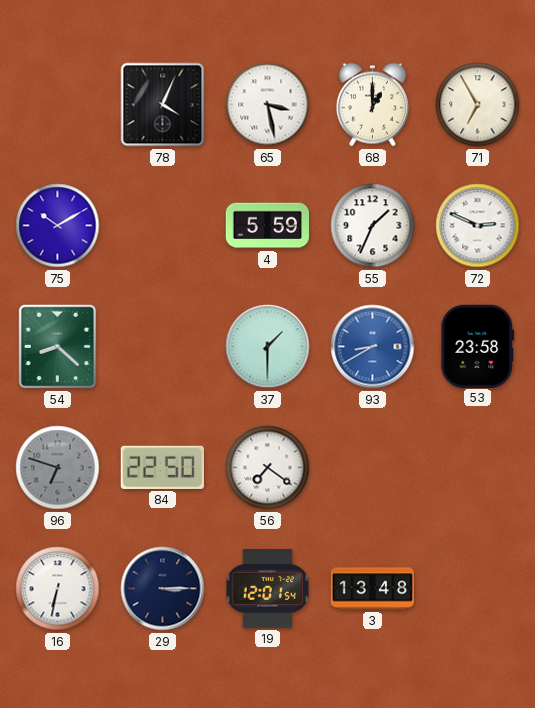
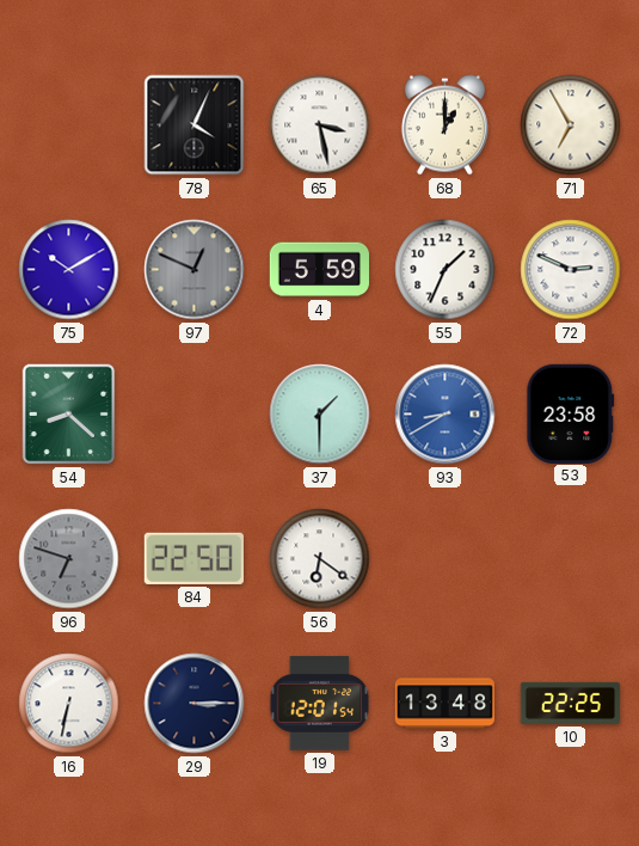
97: none -> 12:49
56: 7:21 -> 6:21
10: none -> 22:25
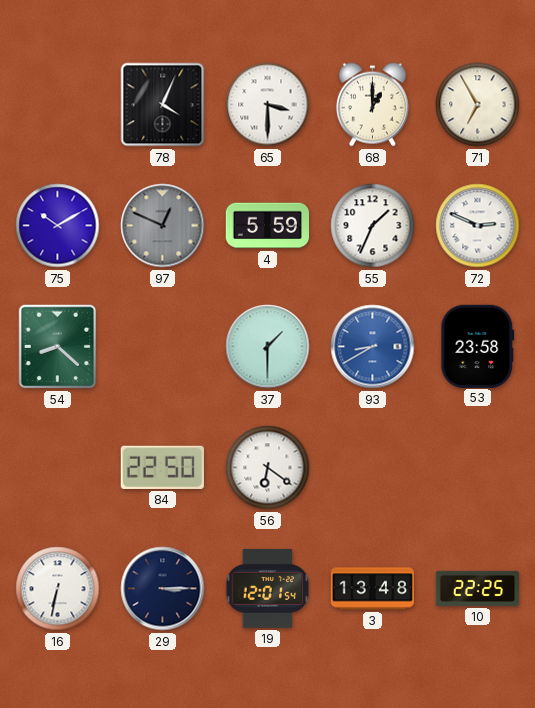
65: 3:28 -> 3:30
96: 6:48 -> none
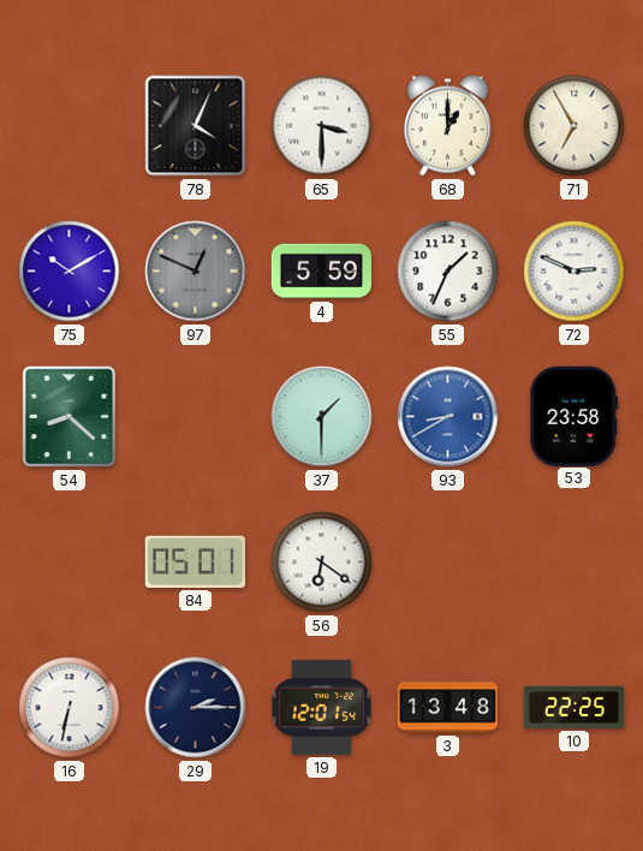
84: 22:50 -> 05:01
29: 3:15 -> 2:15
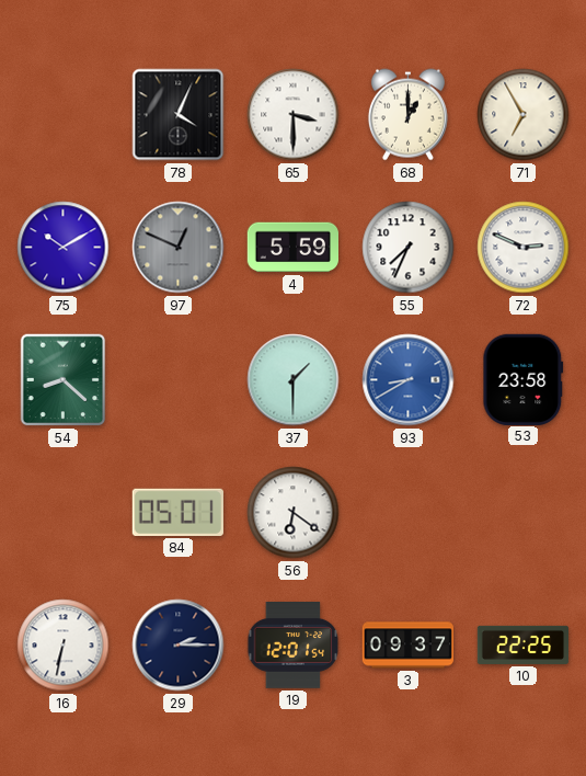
55: 1:34 -> 7:34
3: 13:48 -> 09:37
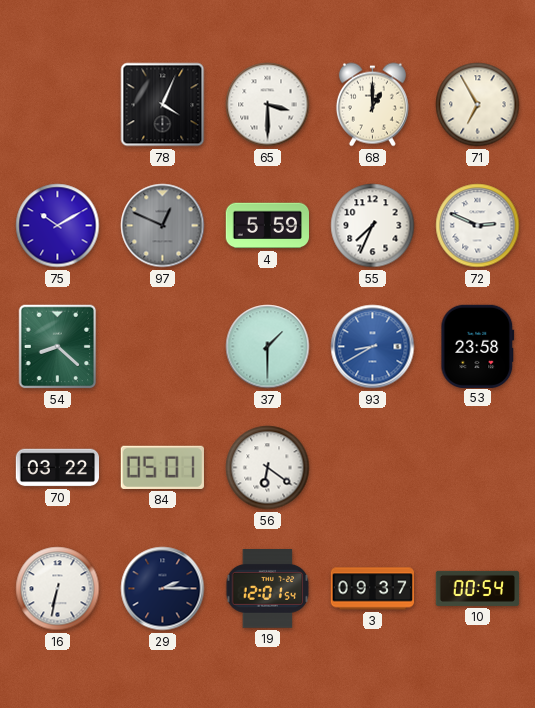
70: none -> 03:22
10: 22:25 -> 00:54
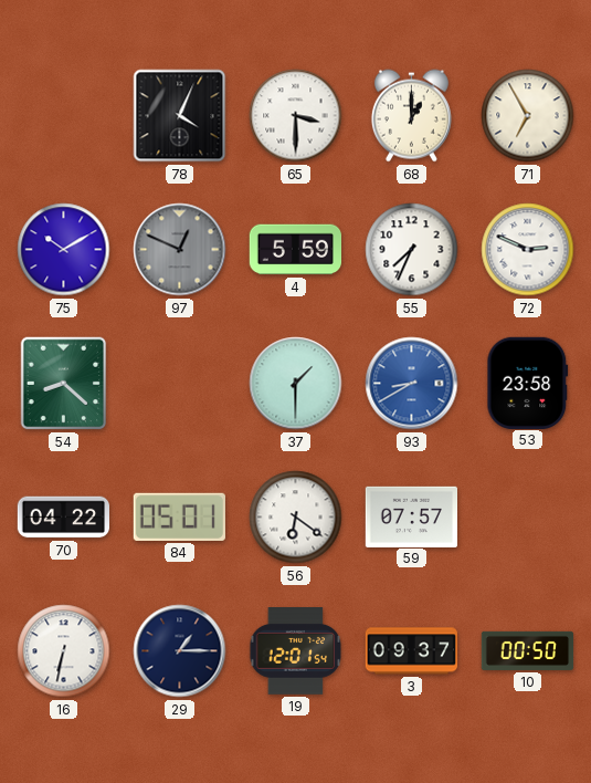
70: 03:22 -> 04:22
59: none -> 07:57
29: 2:15 -> 1:15
10: 00:54 -> 00:50
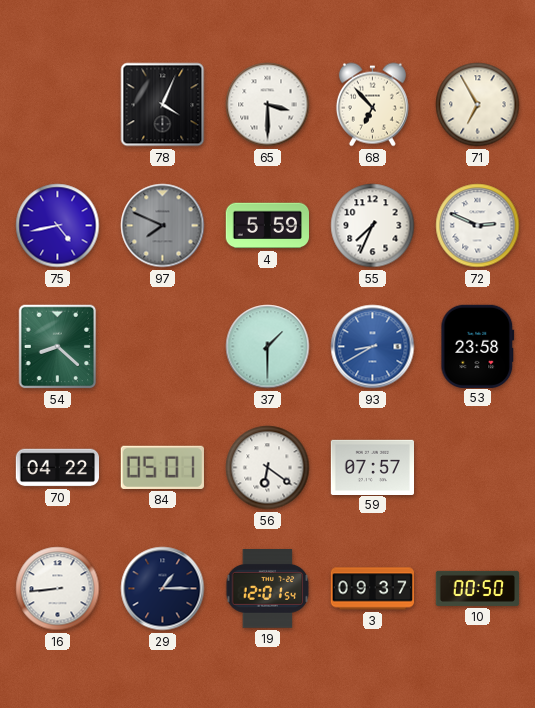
68: 1:00 -> 6:53
75: 10:10 -> 4:43
97: 12:49 -> 7:49
16: 6:32 -> 8:44
